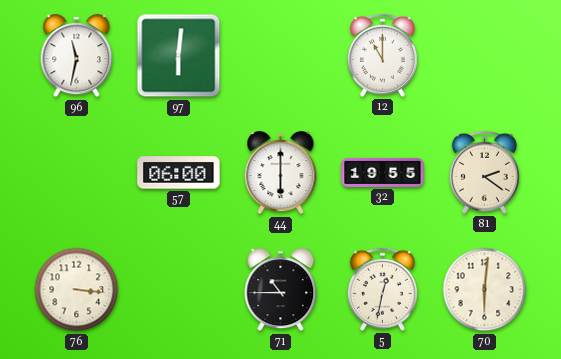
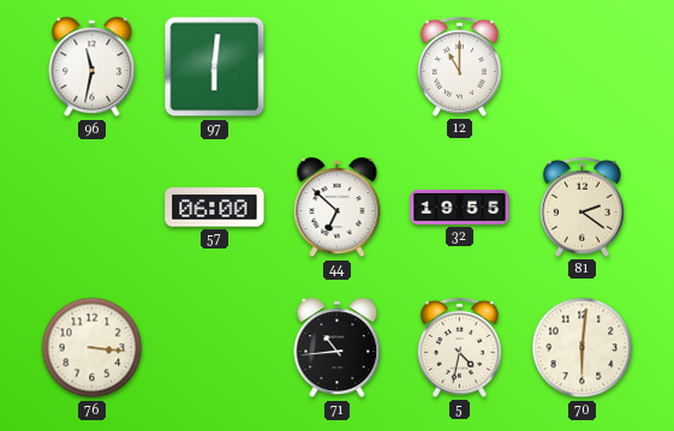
44: 6:00 -> 6:52
71: 10:45 -> 10:44
5: 12:32 -> 4:32
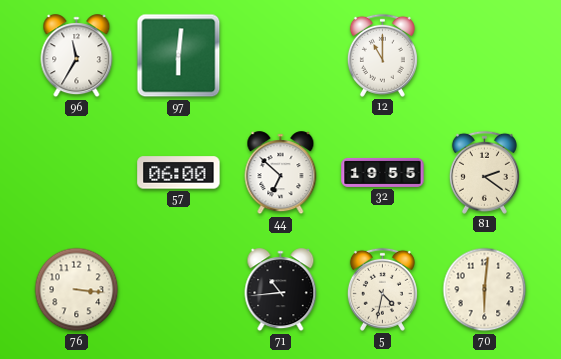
96: 11:32 -> 11:35
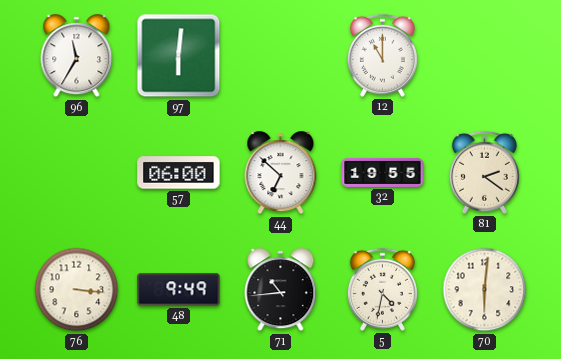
48: none -> 9:49
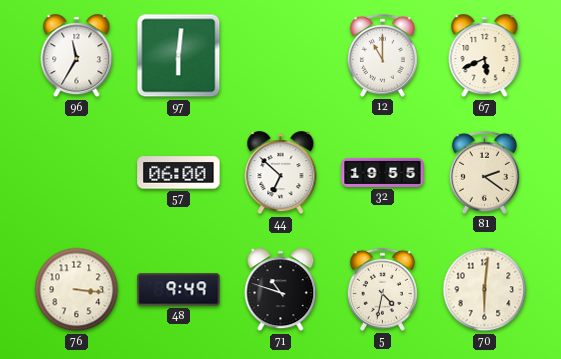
67: none -> 5:41
71: 10:44 -> 10:48
